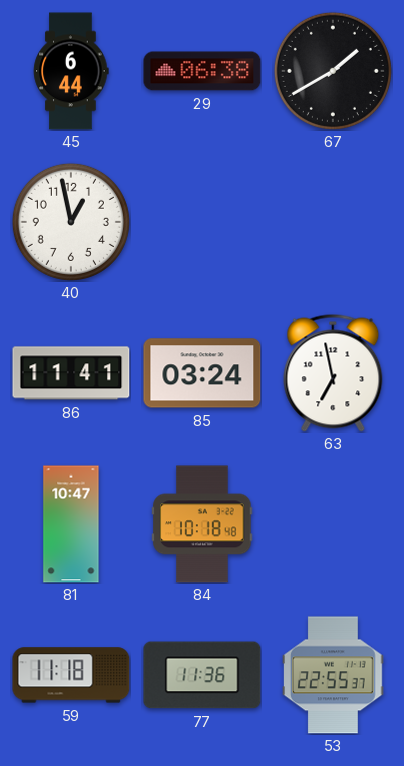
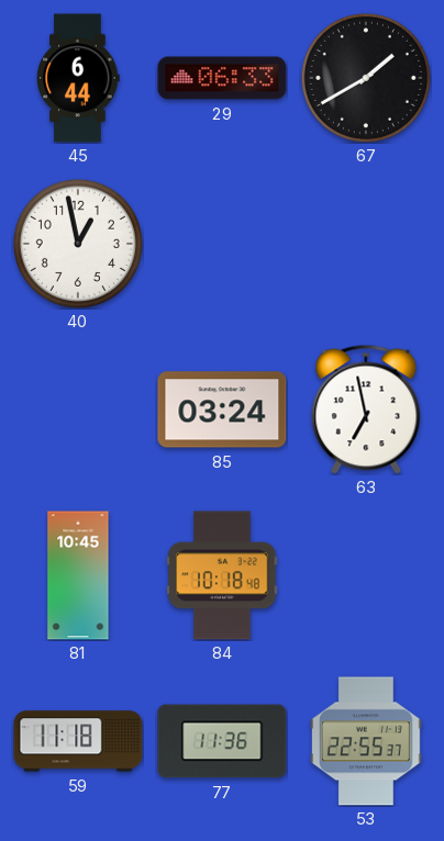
29: 06:38 -> 06:33
86: 11:41 -> none
81: 10:47 -> 10:45
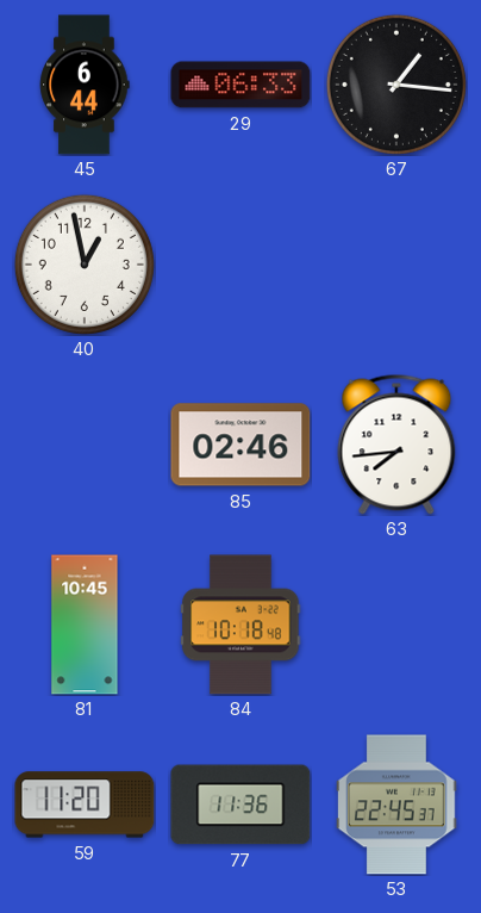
67: 1:40 -> 1:16
85: 03:24 -> 02:46
63: 6:58 -> 7:44
59: 11:18 -> 11:20
53: 22:55 -> 22:45
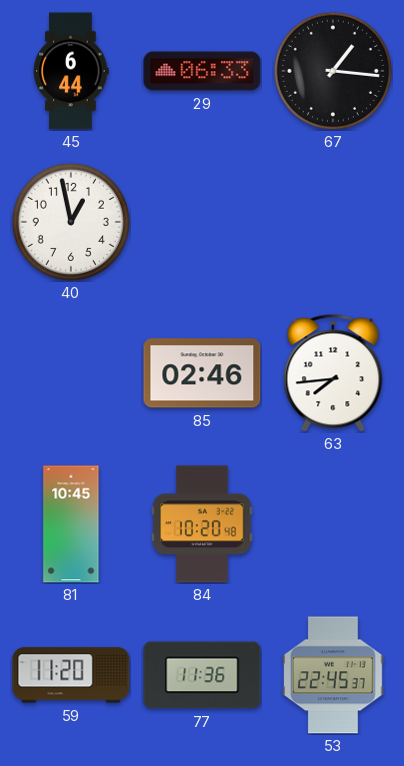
84: 10:18 -> 10:20
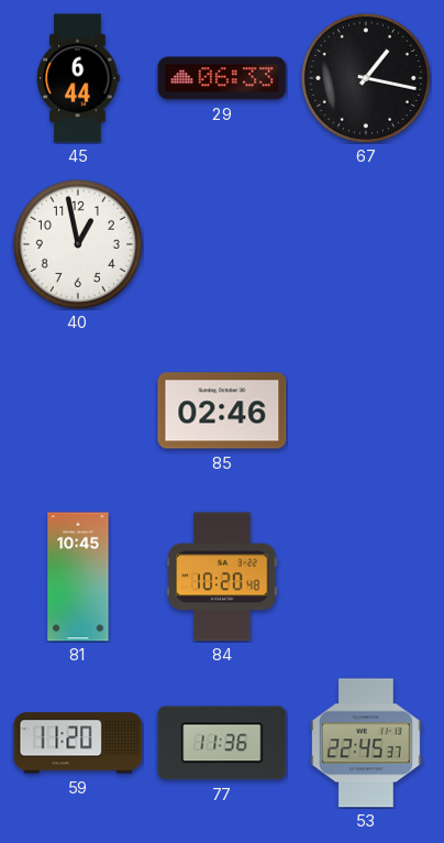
67: 1:16 -> 1:17
63: 7:44 -> none
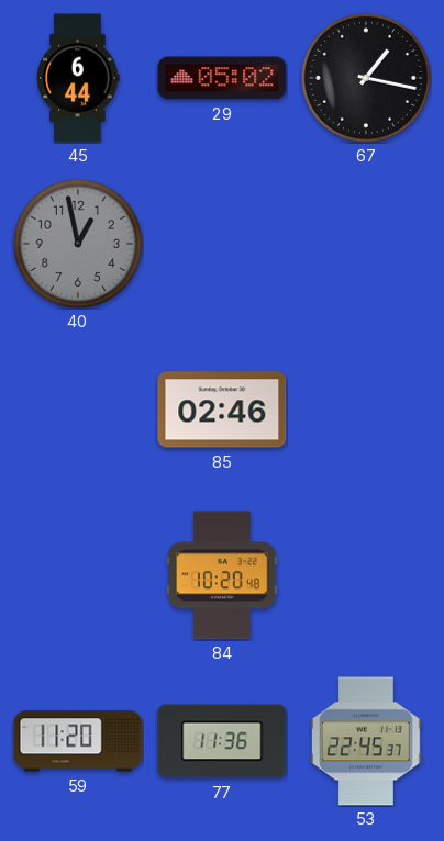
29: 06:33 -> 05:02
40 dial: white -> grey
81: 10:45 -> none
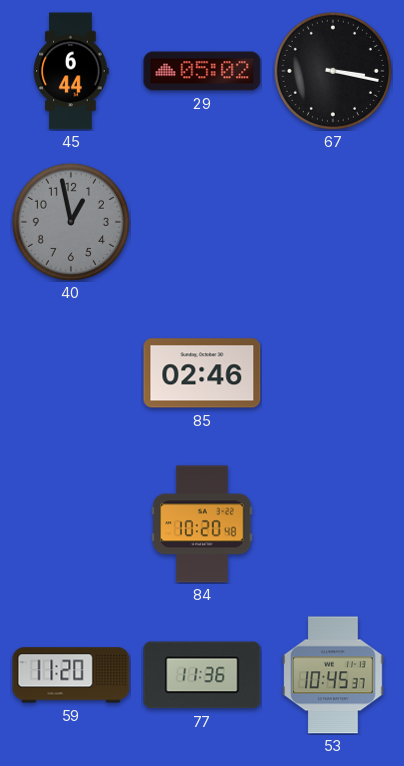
67: 1:17 -> 3:17
53: 22:45 -> 10:45
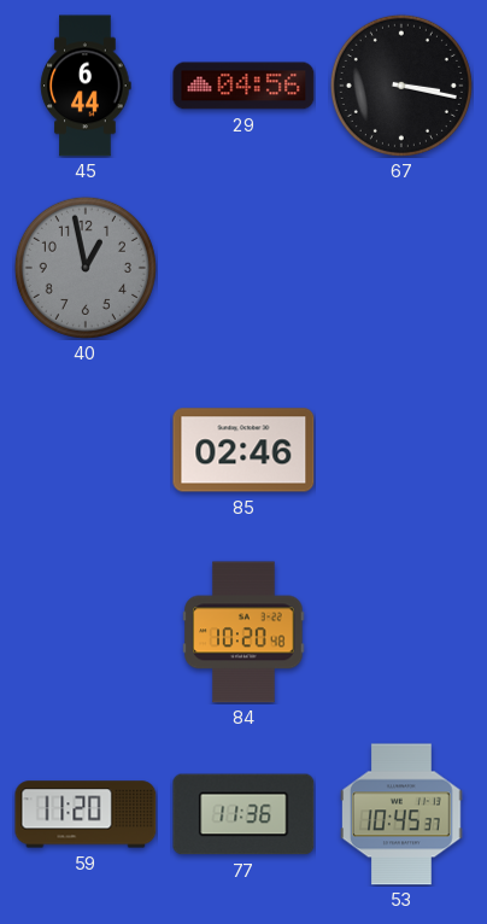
29: 05:02 -> 04:56
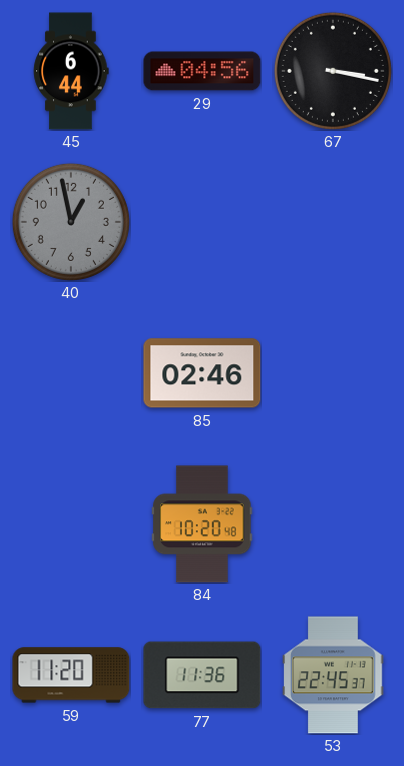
53: 10:45 -> 22:45
